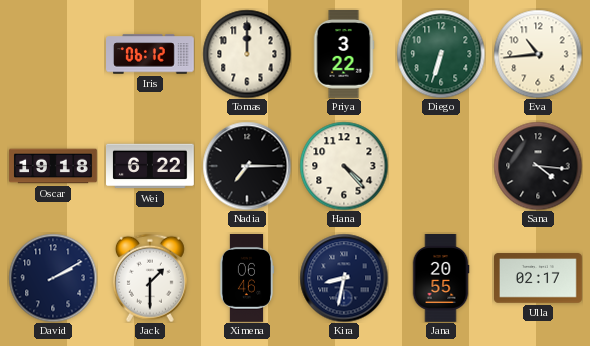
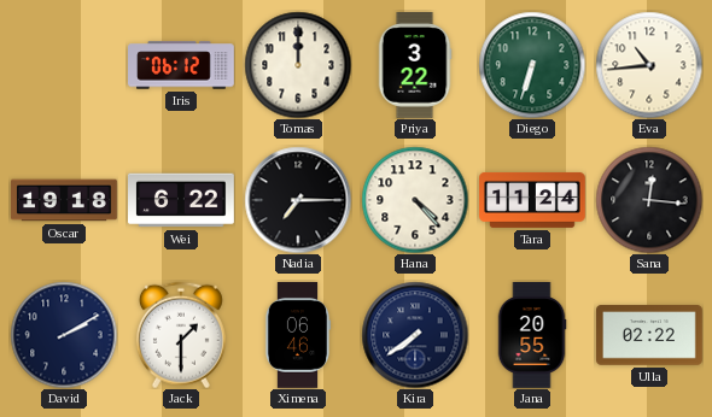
Tara: none -> 11:24
Sana: 4:16 -> 12:16
Kira: 8:32 -> 7:39
Ulla: 02:17 -> 02:22
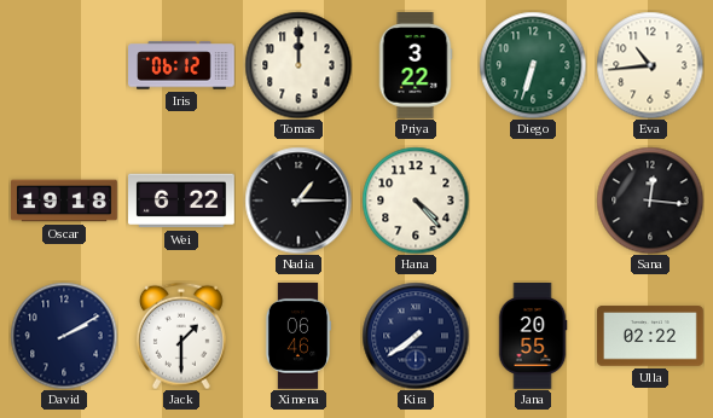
Nadia: 7:15 -> 1:15
Tara: 11:24 -> none
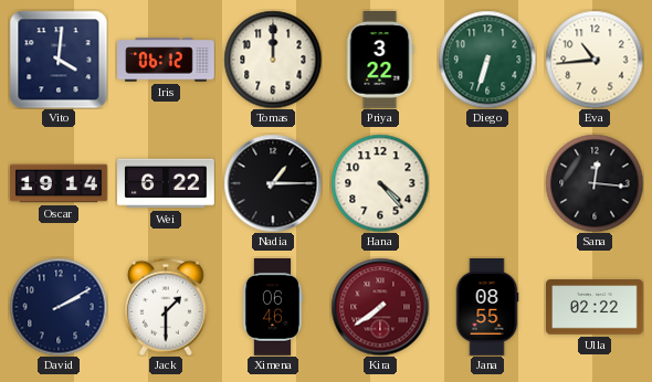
Vito: none -> 4:01
Oscar: 19:18 -> 19:14
Kira dial: navy -> burgundy
Jana: 20:55 -> 08:55
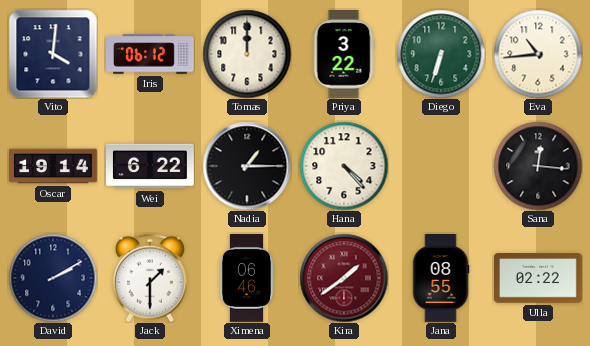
Kira: 7:39 -> 1:39
